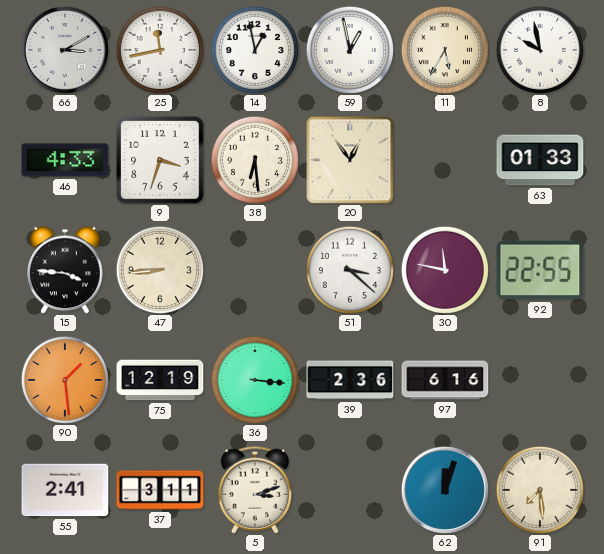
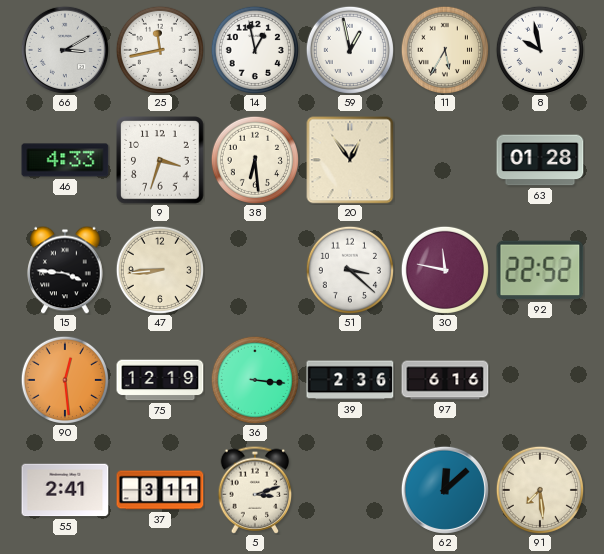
63: 01:33 -> 01:28
92: 22:55 -> 22:52
90: 1:29 -> 12:29
62: 12:03 -> 12:08
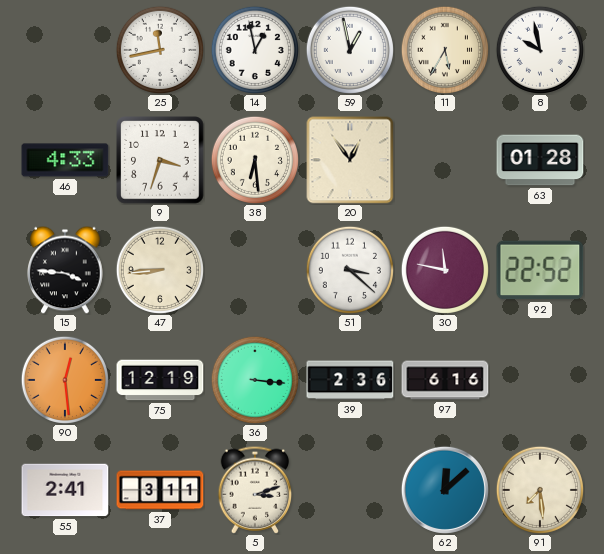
66: 3:10 -> none
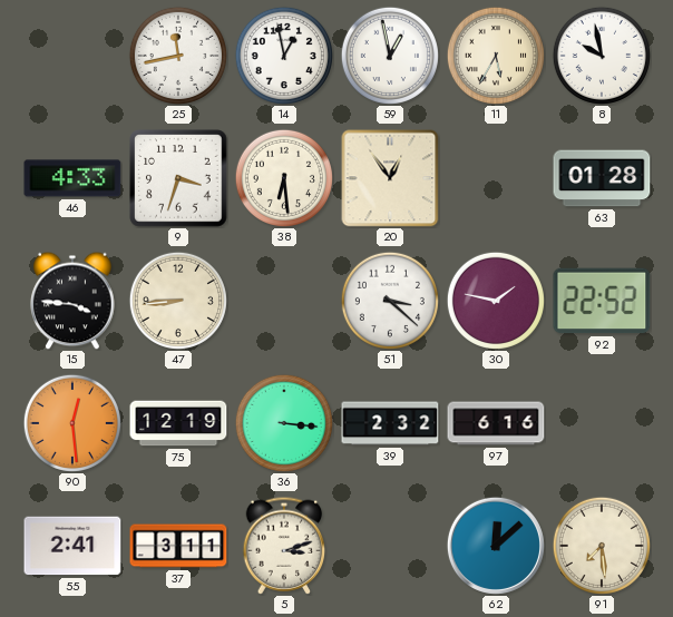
30: 11:47 -> 1:47
39: 2:36 -> 2:32
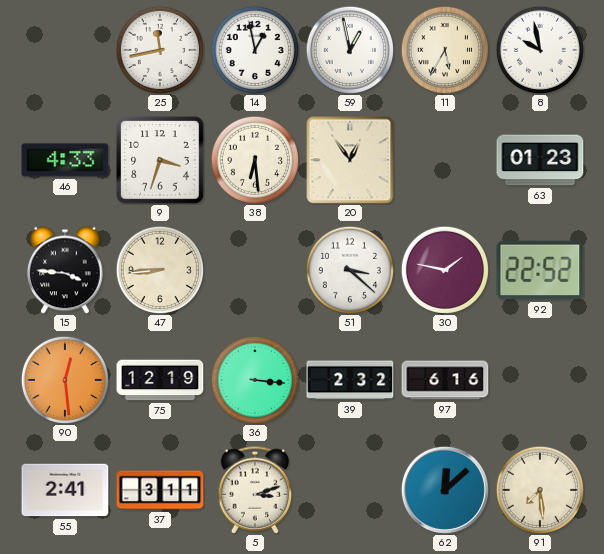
63: 01:28 -> 01:23
